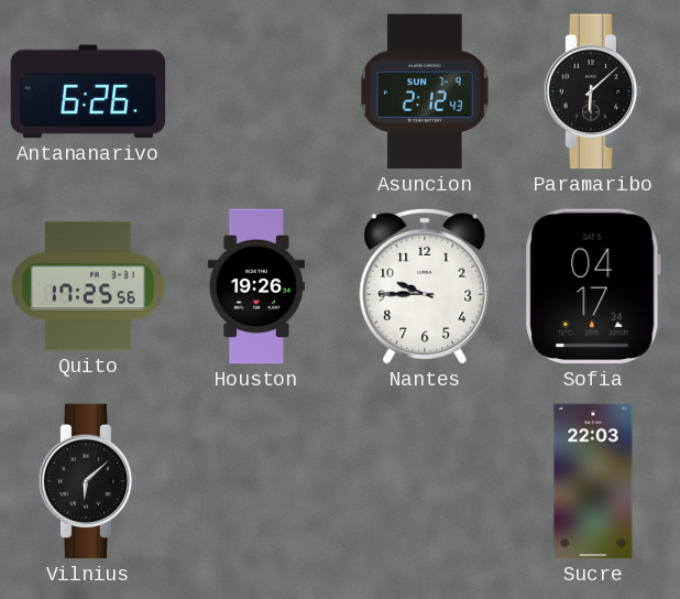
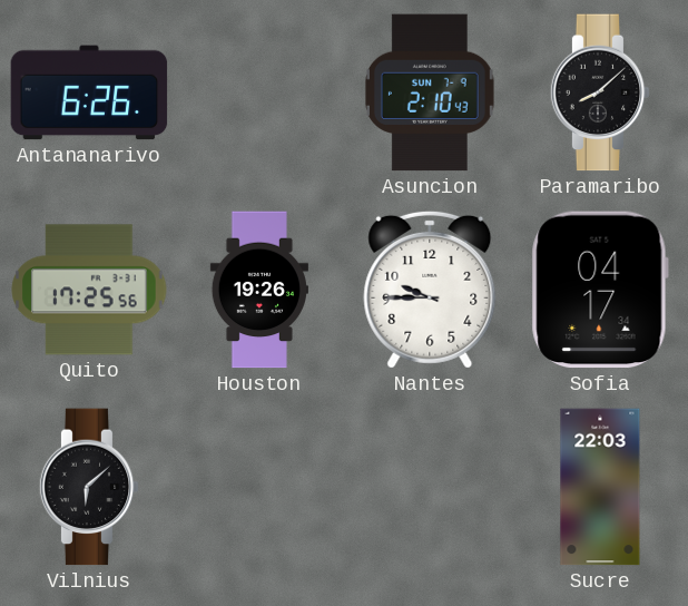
Asuncion: 2:12 -> 2:10
Paramaribo: 6:08 -> 8:08
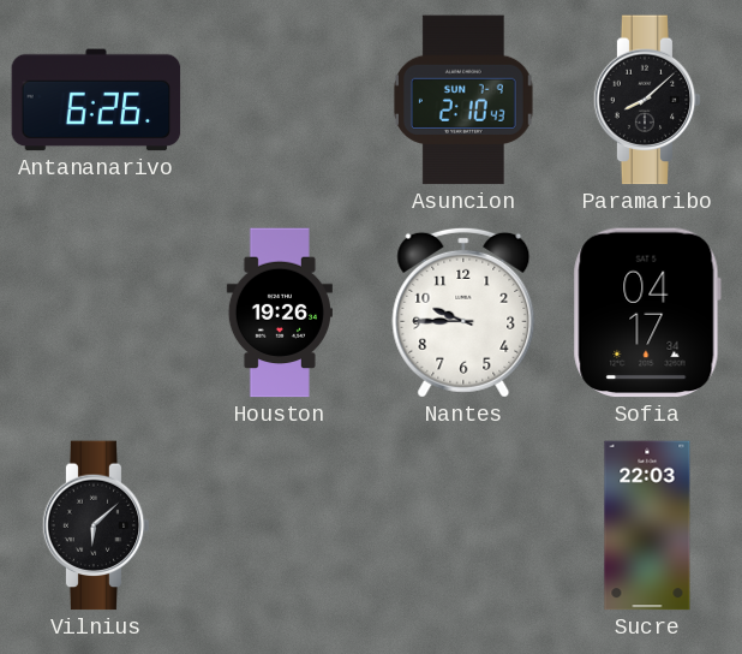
Quito: 17:25 -> none
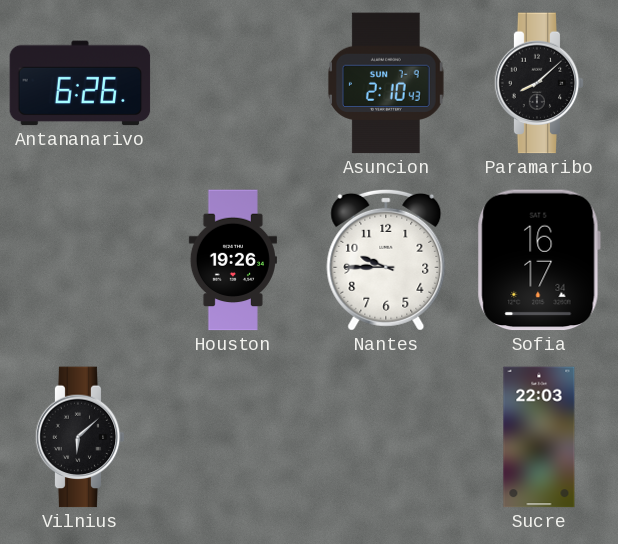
Sofia: 04:17 -> 16:17
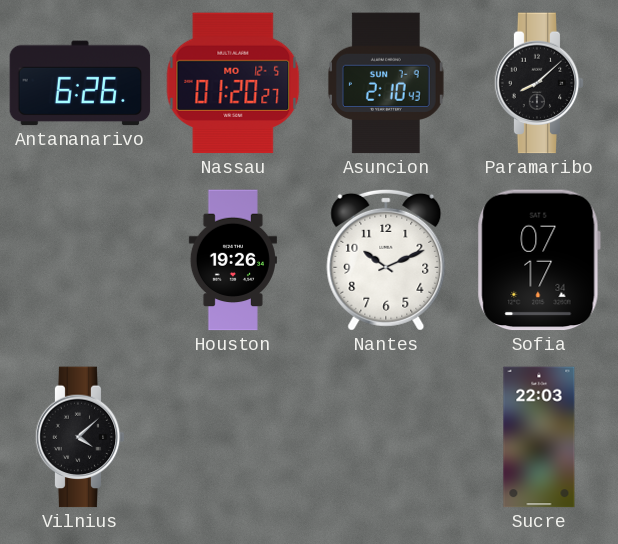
Nassau: none -> 01:20
Nantes: 9:45 -> 10:11
Sofia: 16:17 -> 07:17
Vilnius: 6:08 -> 4:08
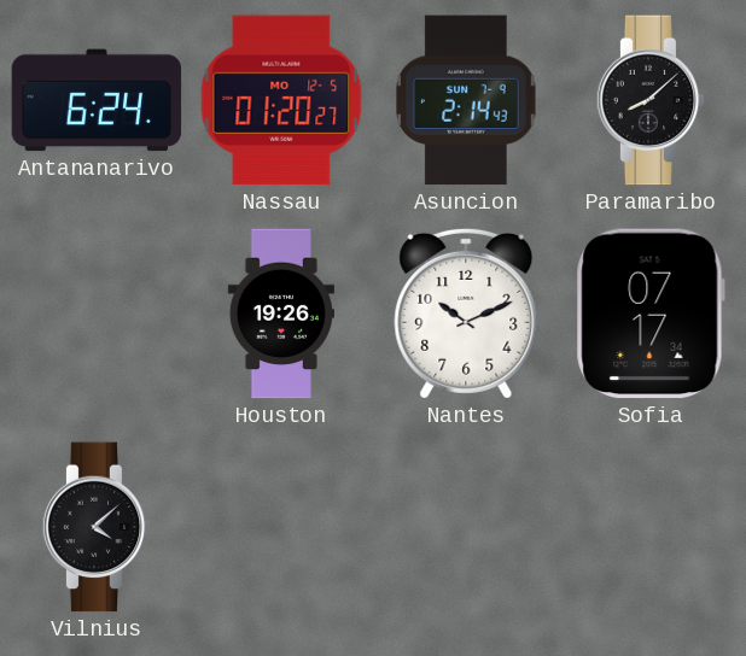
Antananarivo: 6:26 -> 6:24
Asuncion: 2:10 -> 2:14
Sucre: 22:03 -> none
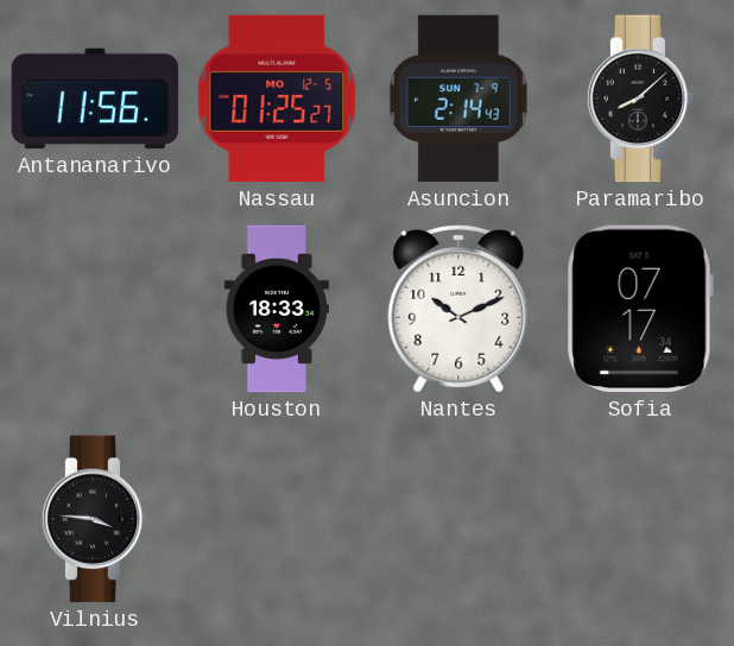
Antananarivo: 6:24 -> 11:56
Nassau: 01:20 -> 01:25
Houston: 19:26 -> 18:33
Vilnius: 4:08 -> 3:46
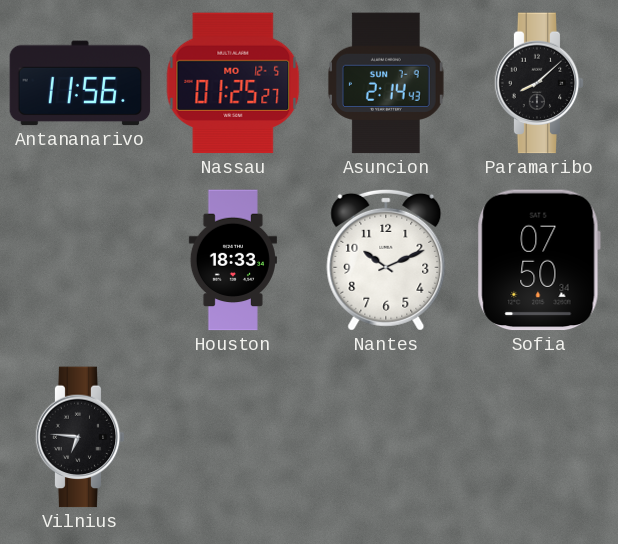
Sofia: 07:17 -> 07:50
Vilnius: 3:46 -> 6:46
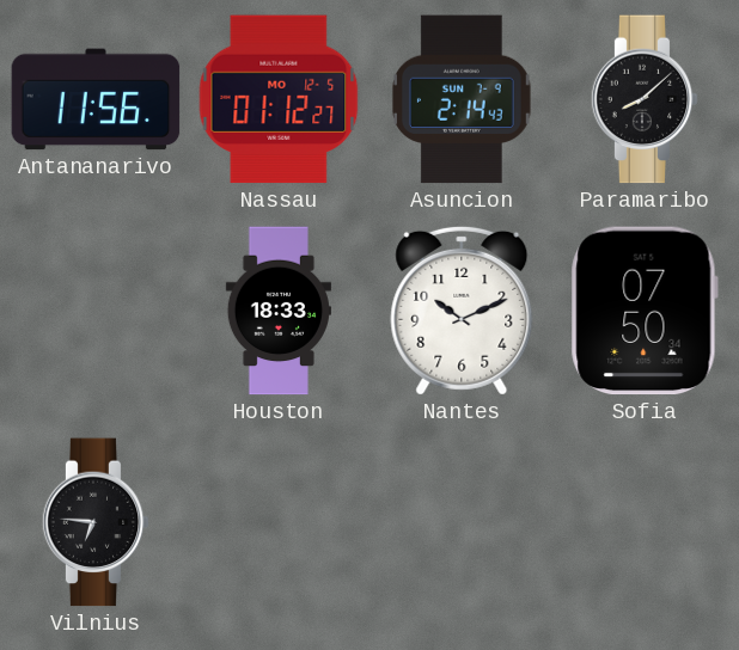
Nassau: 01:25 -> 01:12
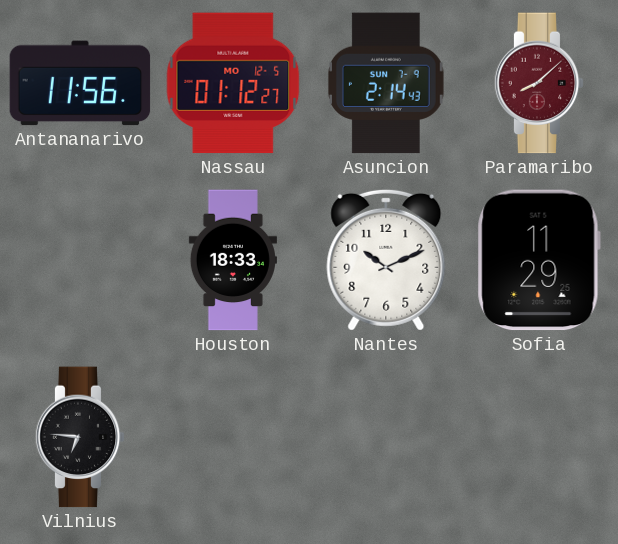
Paramaribo dial: black -> burgundy
Sofia: 07:50 -> 11:29
